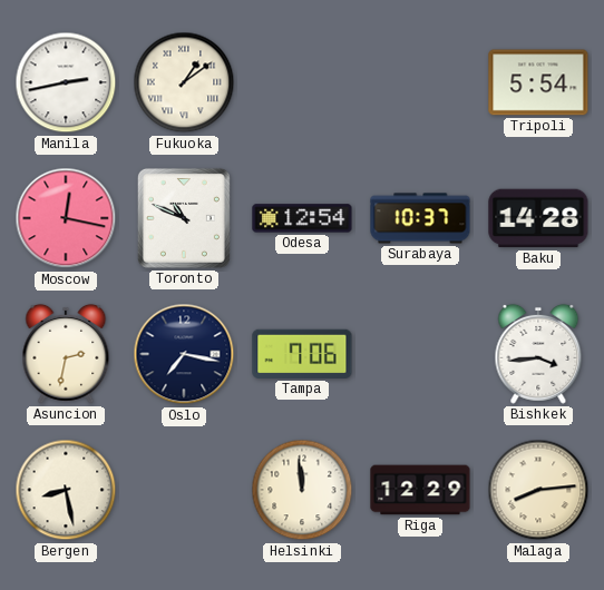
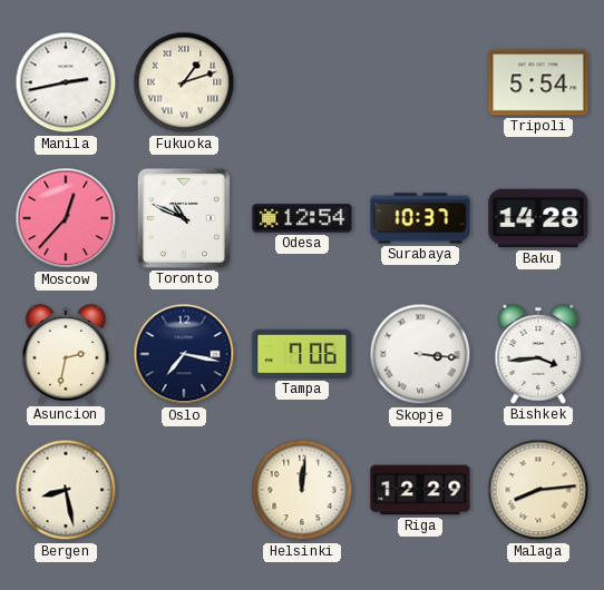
Fukuoka: 1:09 -> 1:12
Moscow: 12:17 -> 12:37
Skopje: none -> 3:16
Helsinki: 11:59 -> 12:01
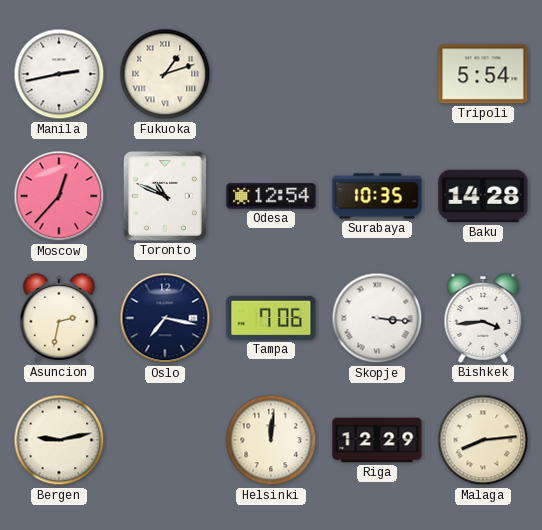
Surabaya: 10:37 -> 10:35
Bergen: 8:28 -> 9:13
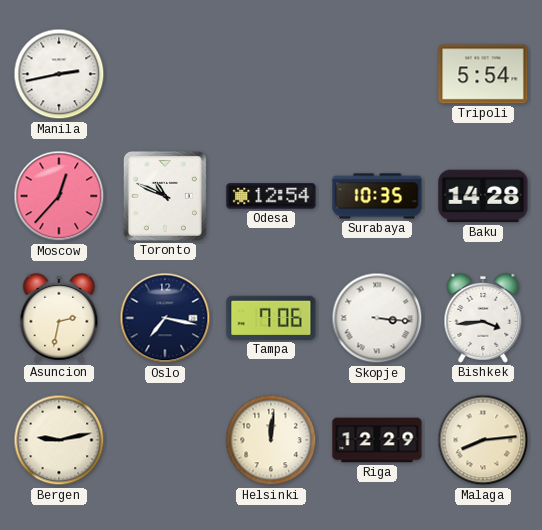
Fukuoka: 1:12 -> none
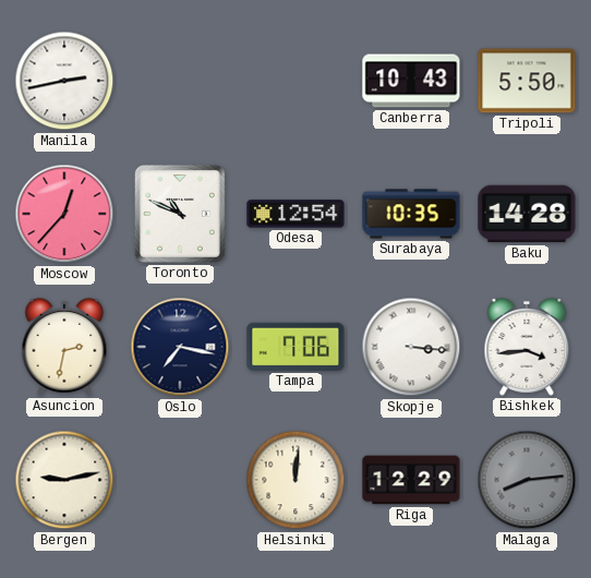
Canberra: none -> 10:43
Tripoli: 5:54 -> 5:50
Malaga dial: cream -> grey
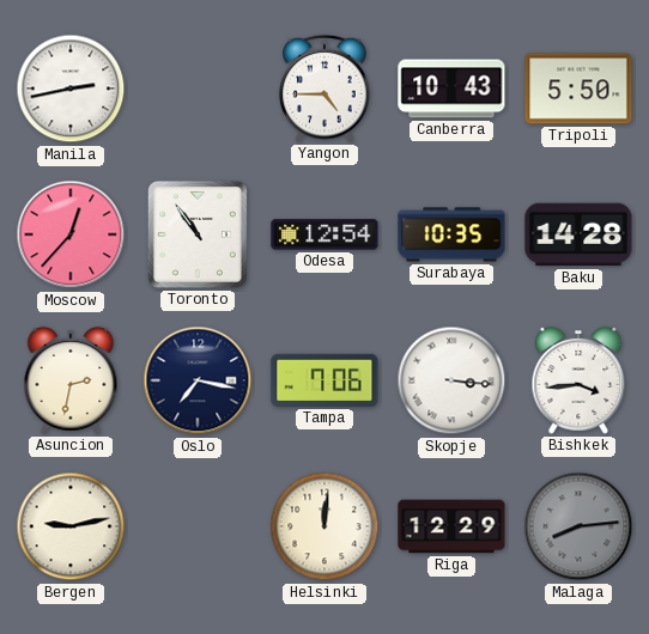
Yangon: none -> 4:45
Toronto: 10:49 -> 10:54
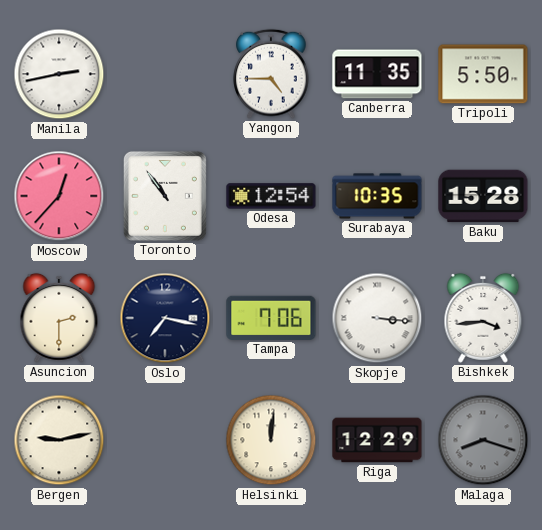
Canberra: 10:43 -> 11:35
Baku: 14:28 -> 15:28
Asuncion: 2:32 -> 2:30
Malaga: 8:14 -> 8:18
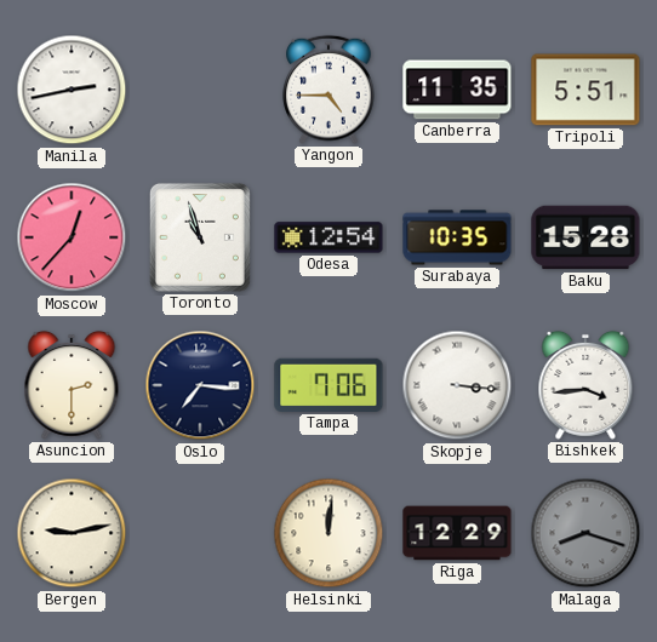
Tripoli: 5:50 -> 5:51
Toronto: 10:54 -> 10:57
Oslo: 7:17 -> 7:16
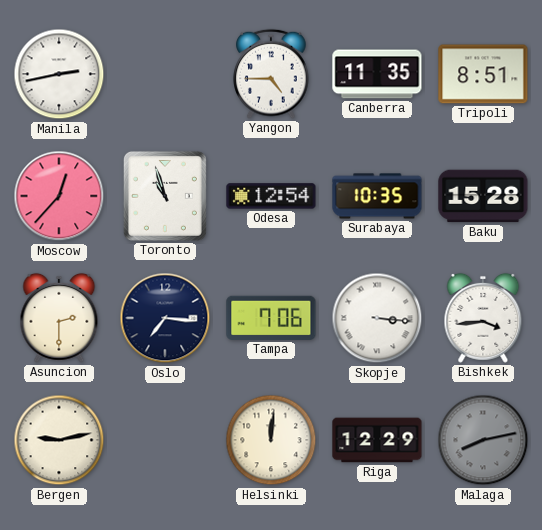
Tripoli: 5:51 -> 8:51
Malaga: 8:18 -> 8:13
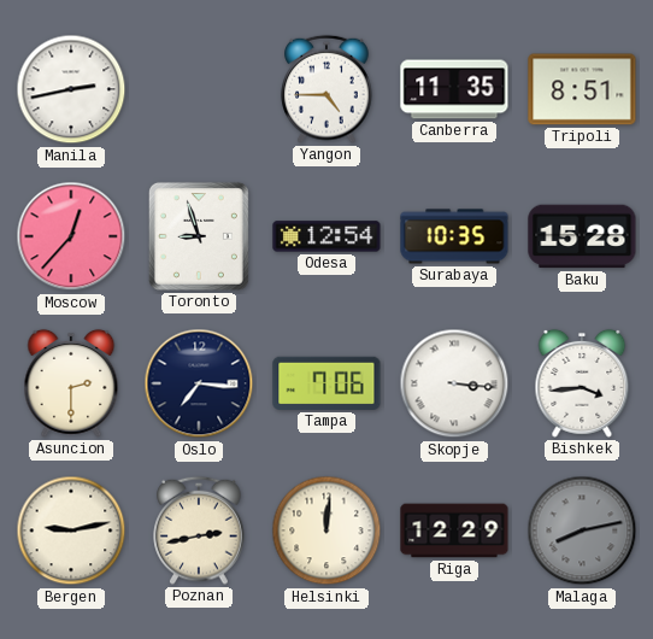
Toronto: 10:57 -> 8:57
Poznan: none -> 2:43
